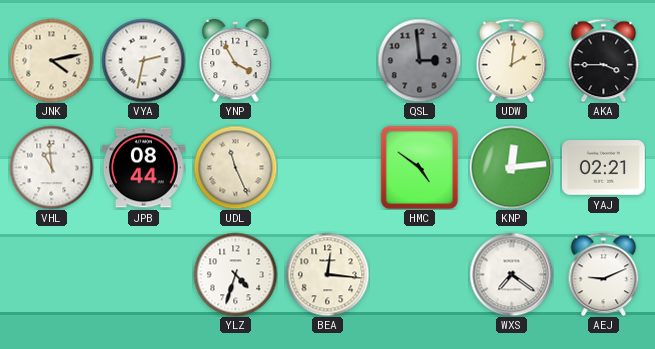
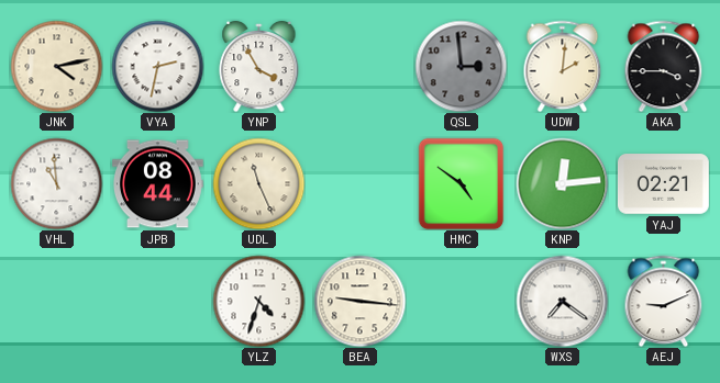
BEA: 12:16 -> 9:16
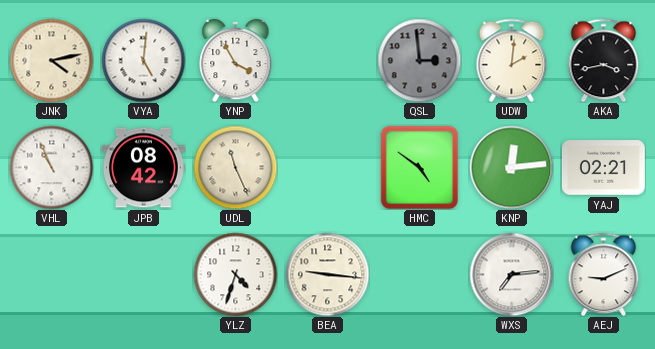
VYA: 2:32 -> 5:01
AKA: 3:45 -> 3:43
VHL: 10:59 -> 10:56
JPB: 08:44 -> 08:42
WXS: 7:21 -> 7:14
